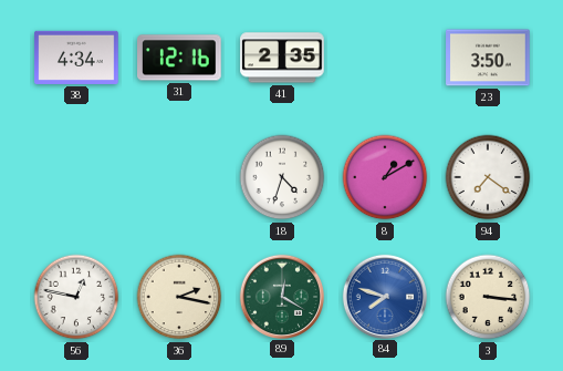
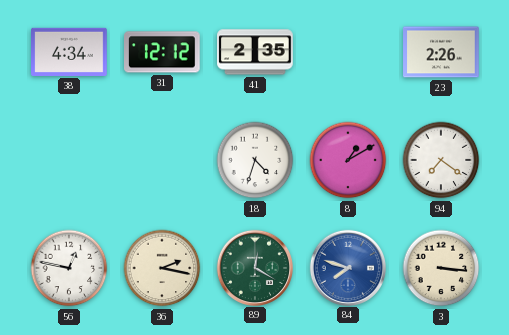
31: 12:16 -> 12:12
23: 3:50 -> 2:26
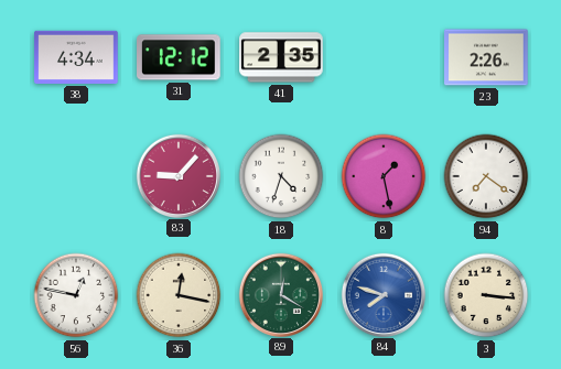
83: none -> 9:07
8: 1:10 -> 1:28
36: 2:17 -> 12:17
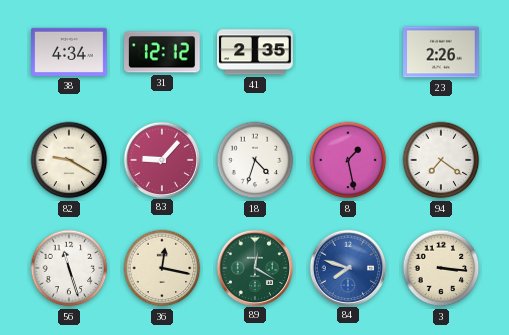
82: none -> 9:20
56: 12:47 -> 11:27
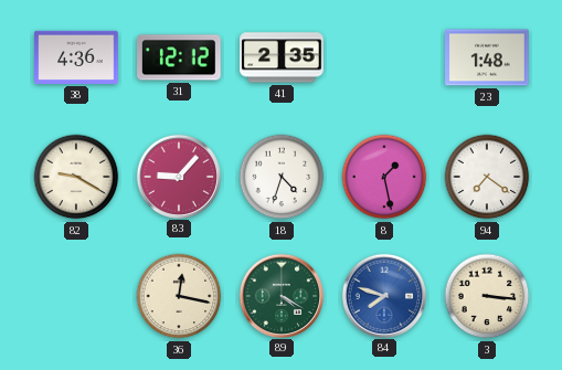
38: 4:34 -> 4:36
23: 2:26 -> 1:48
56: 11:27 -> none
89: 12:20 -> 4:20
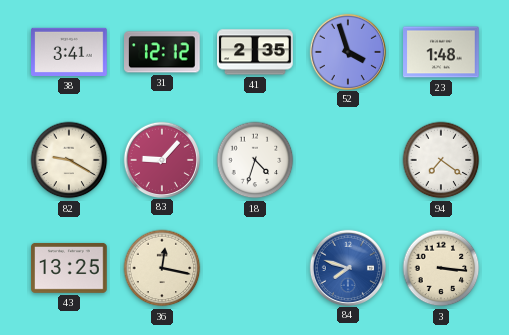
38: 4:36 -> 3:41
52: none -> 3:57
8: 1:28 -> none
43: none -> 13:25
89: 4:20 -> none
